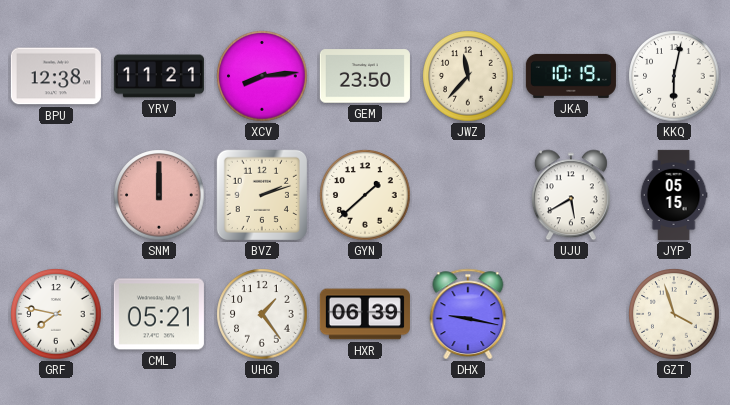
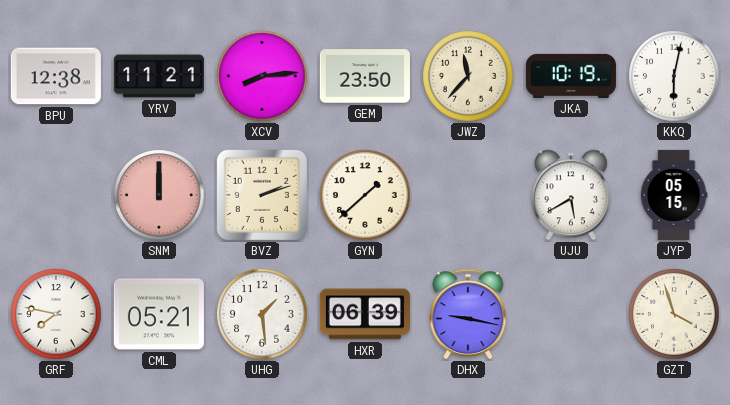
UHG: 1:24 -> 1:29
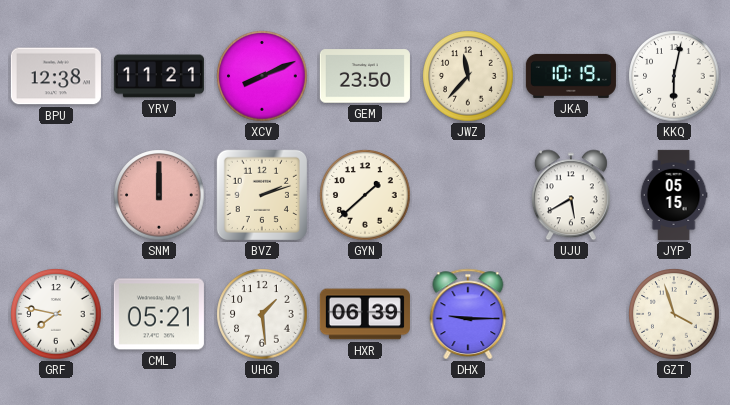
XCV: 8:14 -> 8:11
DHX: 9:17 -> 9:15
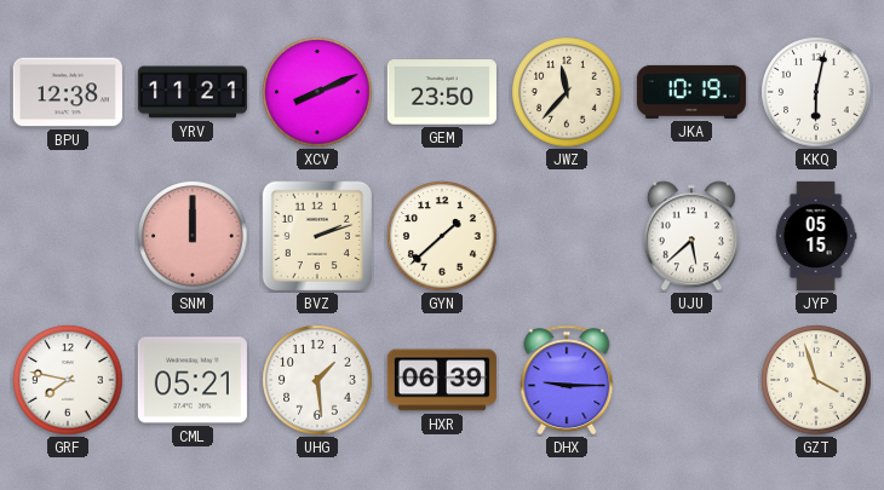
UJU: 5:40 -> 5:38
